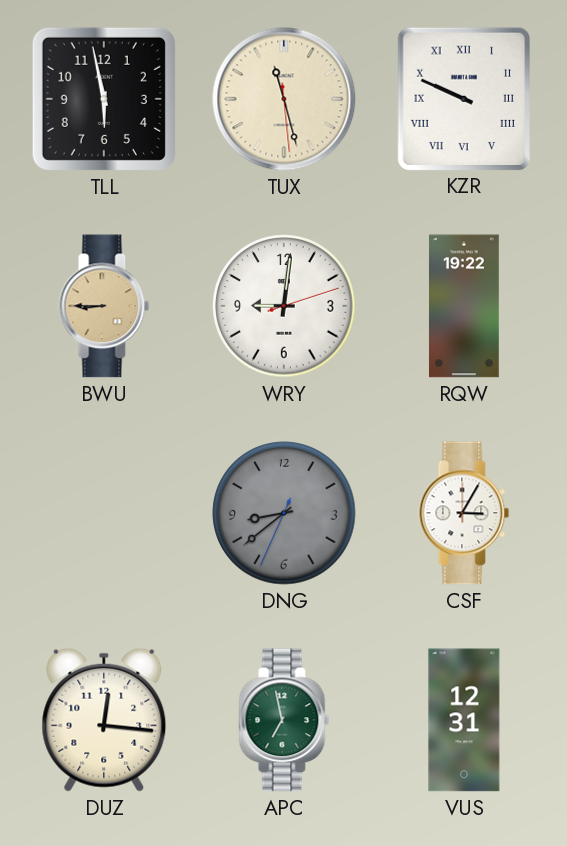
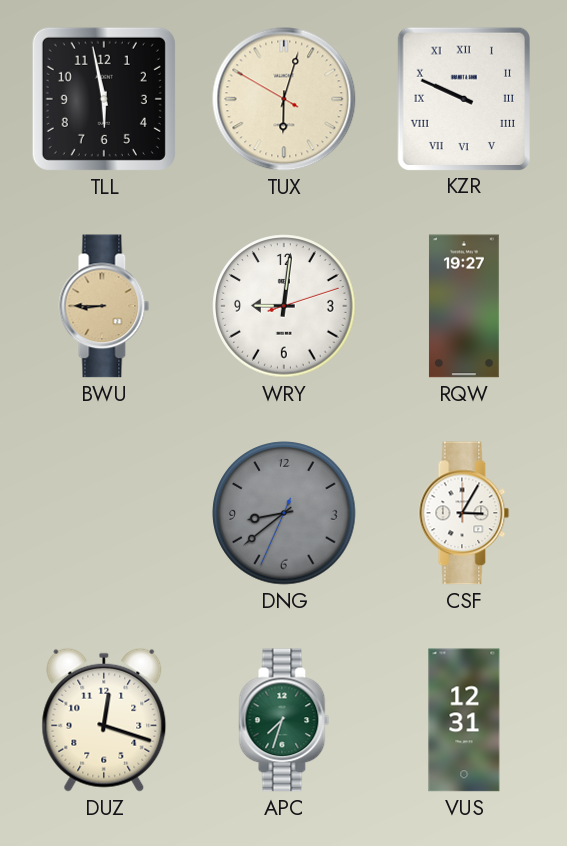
TUX: 11:27 -> 6:02
RQW: 19:22 -> 19:27
DUZ: 12:16 -> 12:18
APC: 6:58 -> 7:33
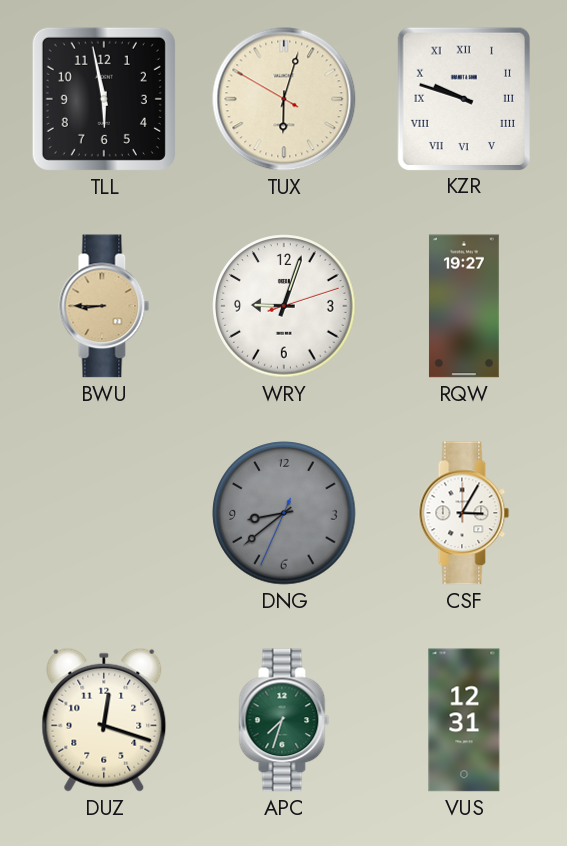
KZR: 9:49 -> 9:48
WRY: 9:01 -> 9:03
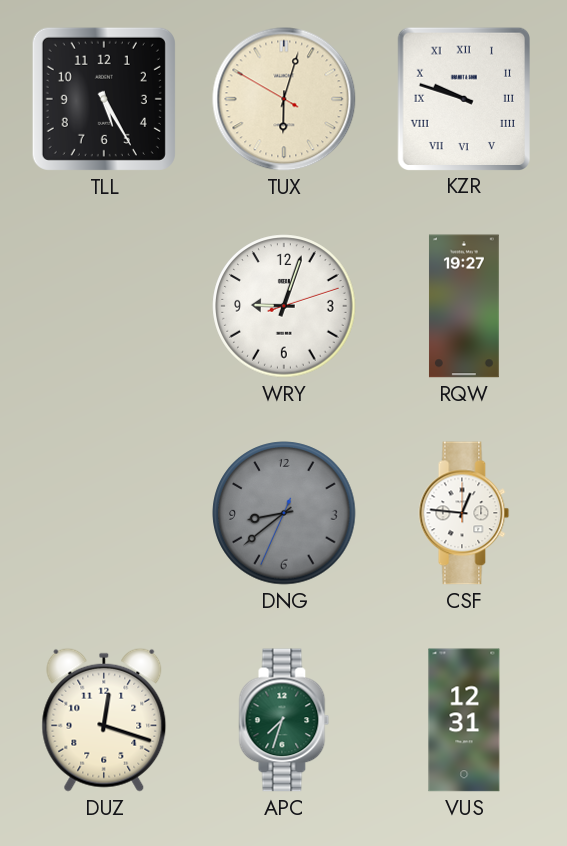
TLL: 5:58 -> 5:25
BWU: 8:45 -> none
CSF: 3:05 -> 12:46
